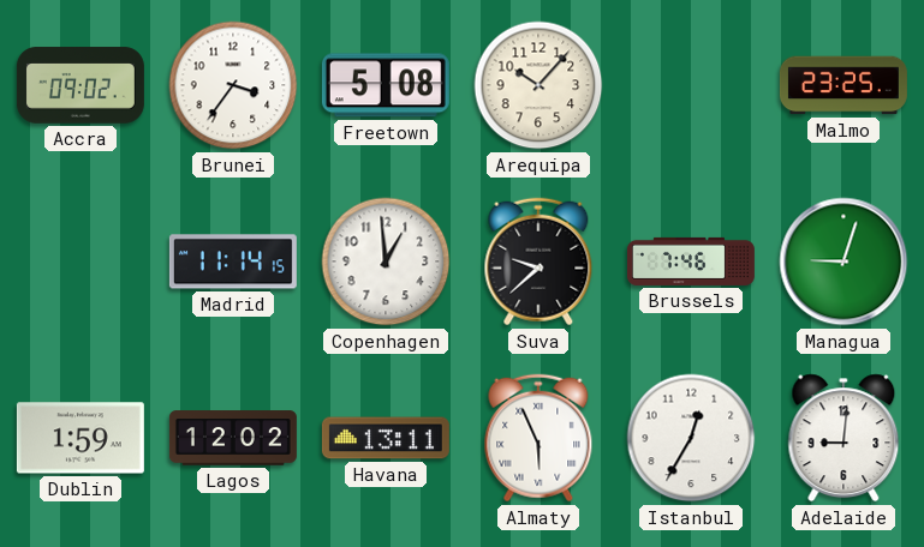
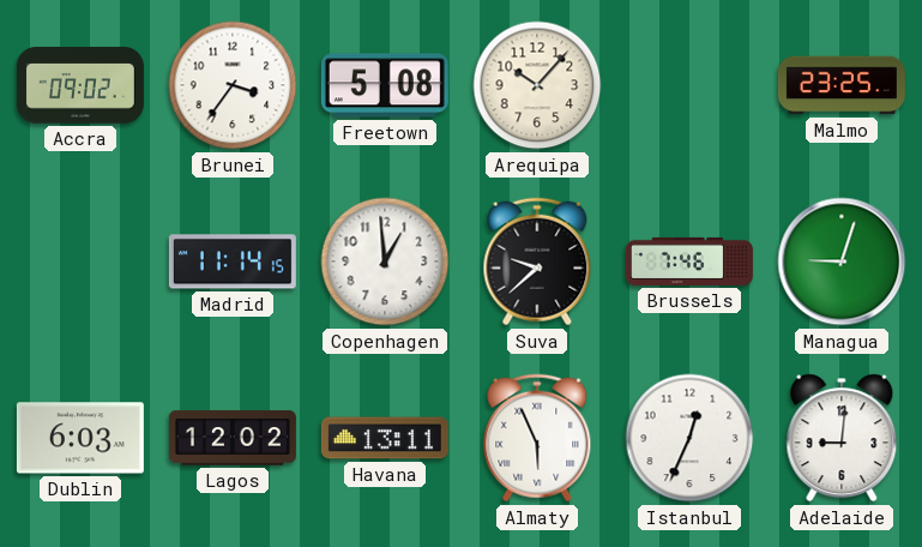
Dublin: 1:59 -> 6:03
Istanbul: 12:35 -> 12:34
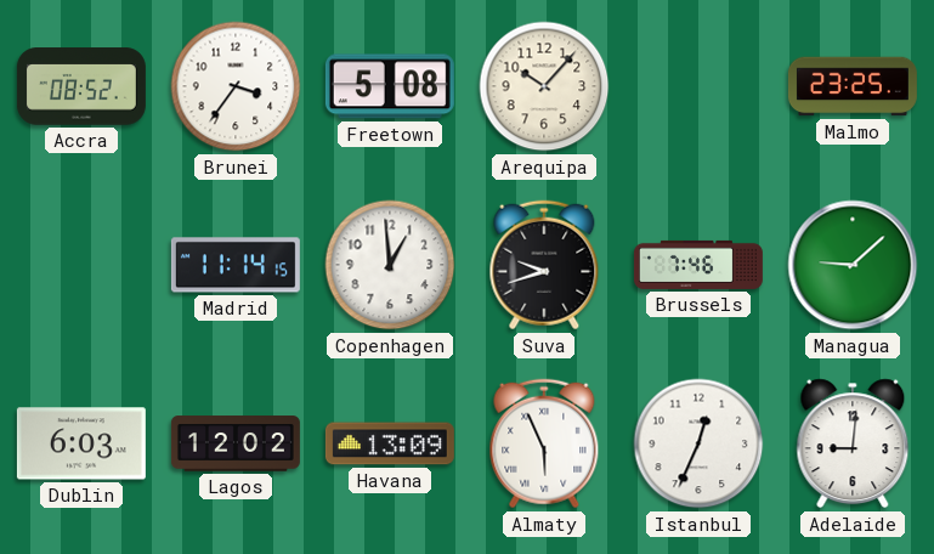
Accra: 09:02 -> 08:52
Suva: 9:38 -> 9:42
Managua: 9:03 -> 9:08
Havana: 13:11 -> 13:09
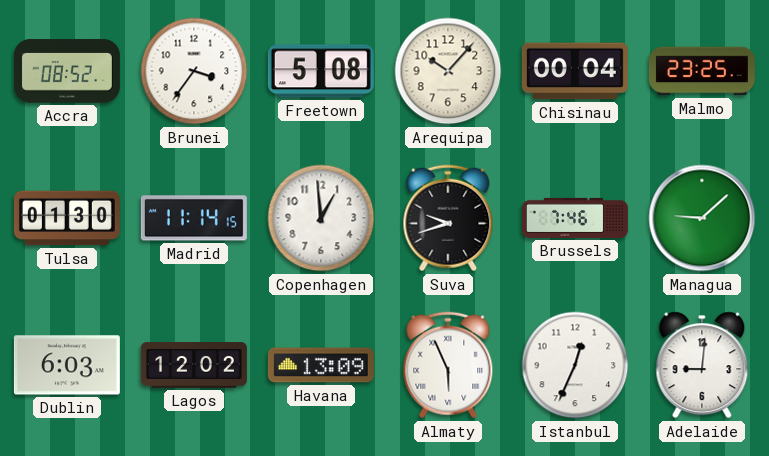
Chisinau: none -> 00:04
Tulsa: none -> 01:30
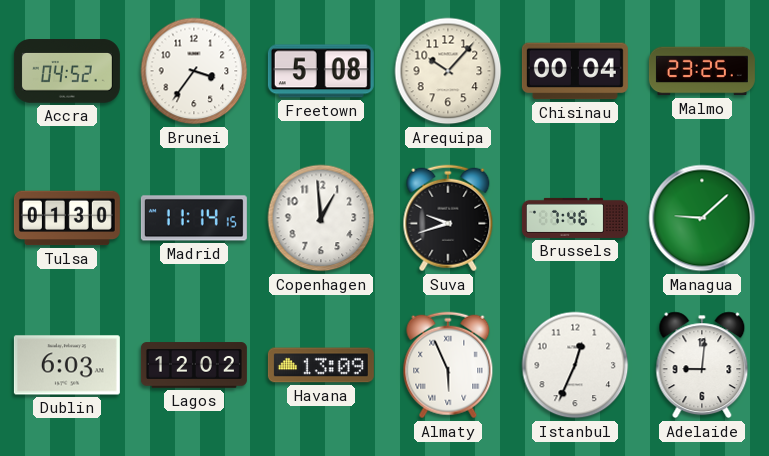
Accra: 08:52 -> 04:52
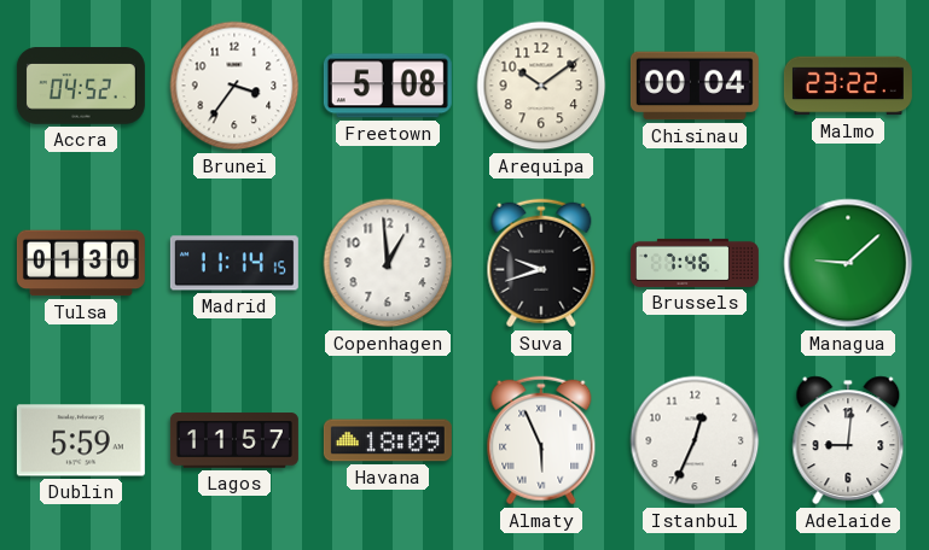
Arequipa: 10:07 -> 10:09
Malmo: 23:25 -> 23:22
Dublin: 6:03 -> 5:59
Lagos: 12:02 -> 11:57
Havana: 13:09 -> 18:09
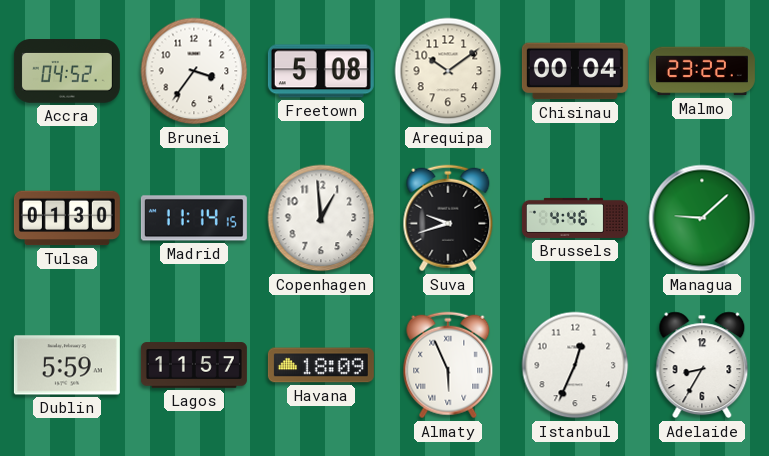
Brussels: 7:46 -> 4:46
Adelaide: 9:01 -> 8:35
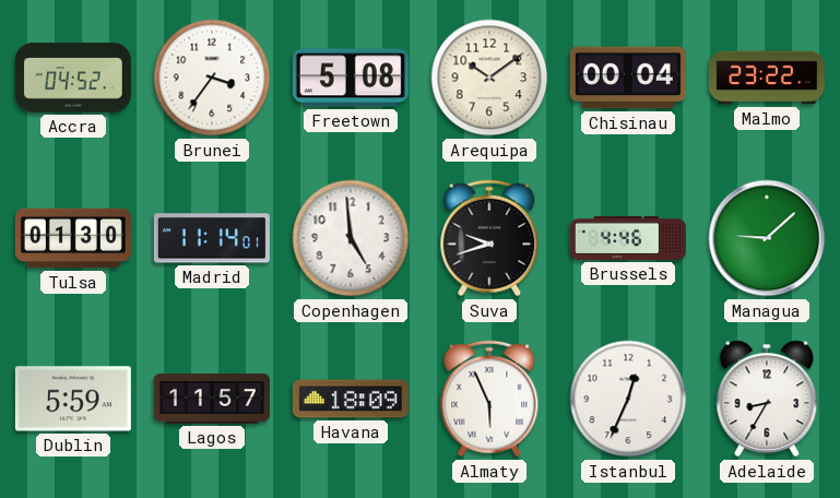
Madrid: 11:14:15 -> 11:14:01
Copenhagen: 12:59 -> 4:59
